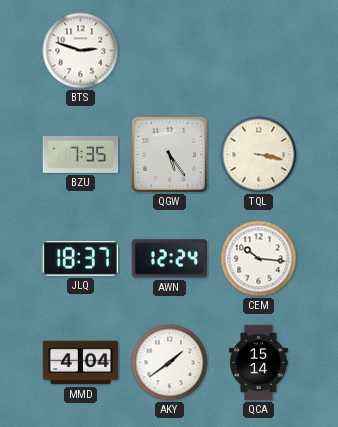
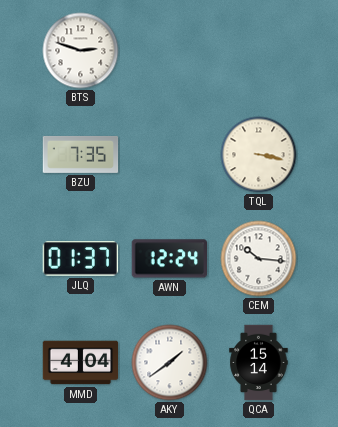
QGW: 5:24 -> none
JLQ: 18:37 -> 01:37
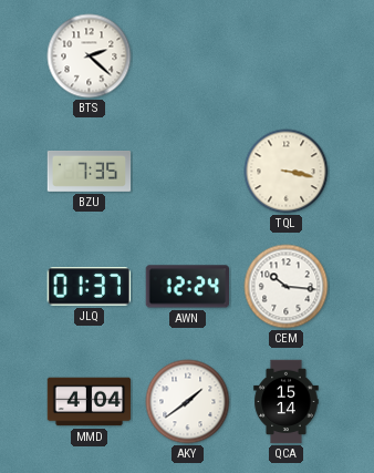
BTS: 2:48 -> 2:22
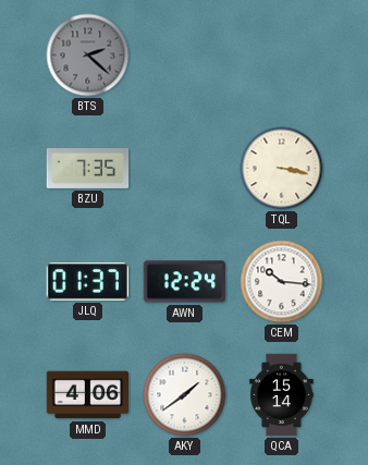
BTS dial: white -> grey
MMD: 4:04 -> 4:06
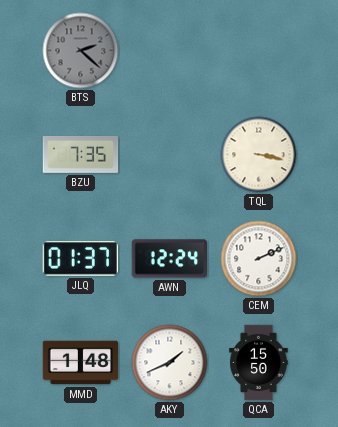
CEM: 10:16 -> 2:11
MMD: 4:06 -> 1:48
AKY: 1:39 -> 1:41
QCA: 15:14 -> 15:50
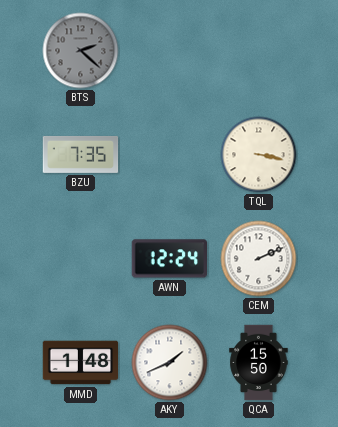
JLQ: 01:37 -> none
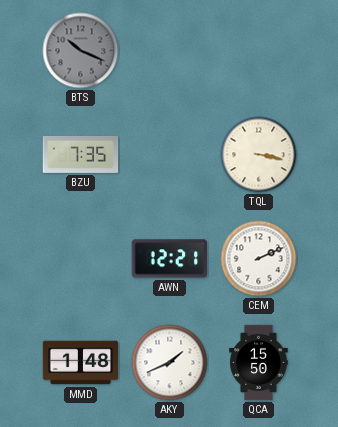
BTS: 2:22 -> 10:19
AWN: 12:24 -> 12:21
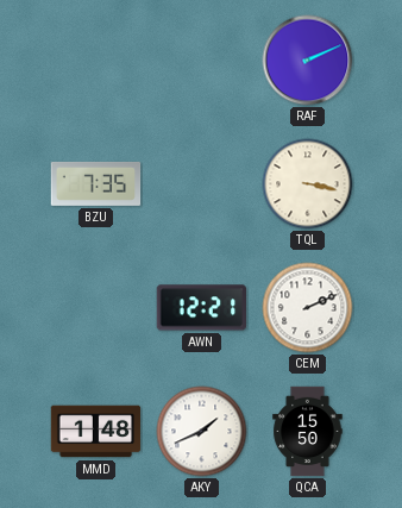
BTS: 10:19 -> none
RAF: none -> 2:11
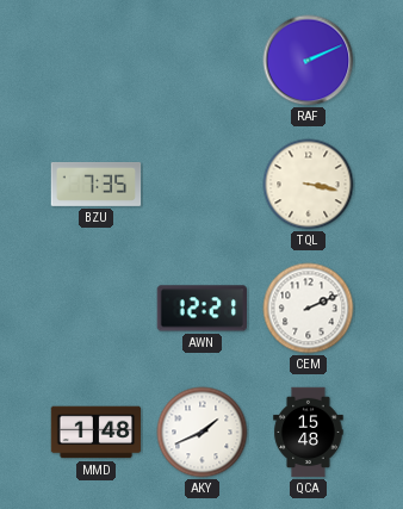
QCA: 15:50 -> 15:48
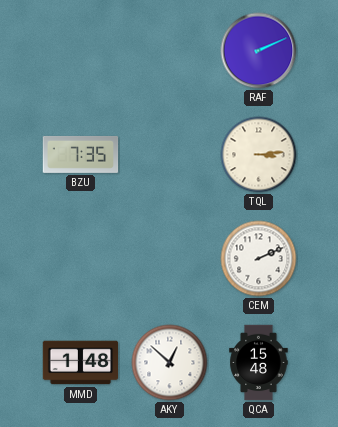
TQL: 3:17 -> 3:14
AWN: 12:21 -> none
AKY: 1:41 -> 12:52
